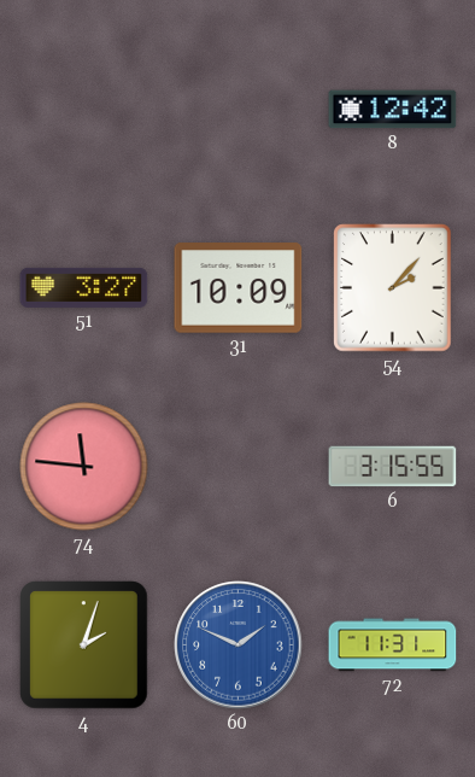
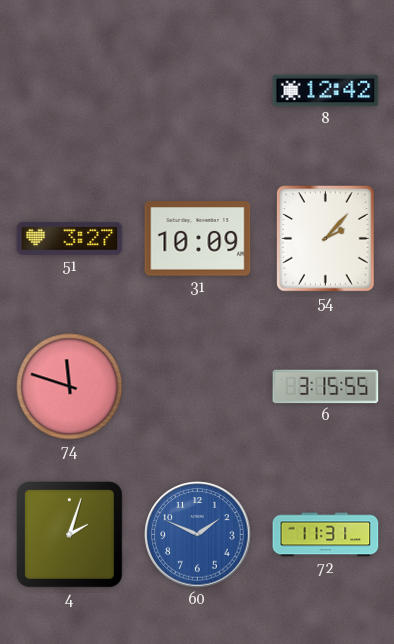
74: 11:46 -> 11:48
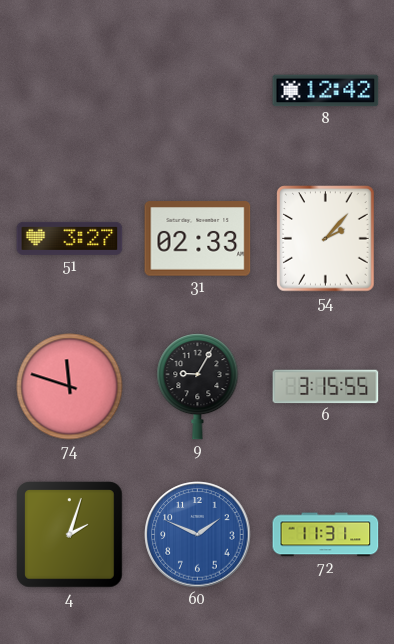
31: 10:09 -> 02:33
9: none -> 9:05
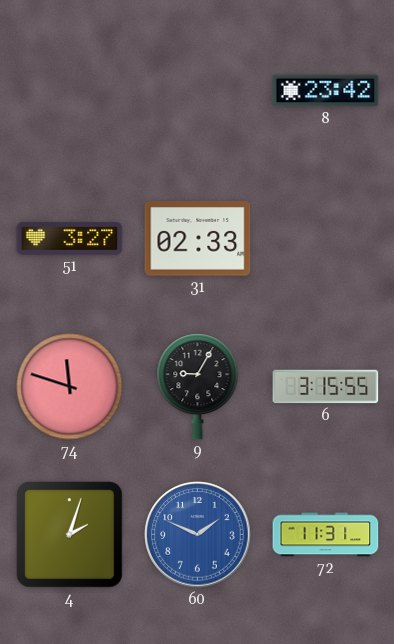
8: 12:42 -> 23:42
54: 2:07 -> none
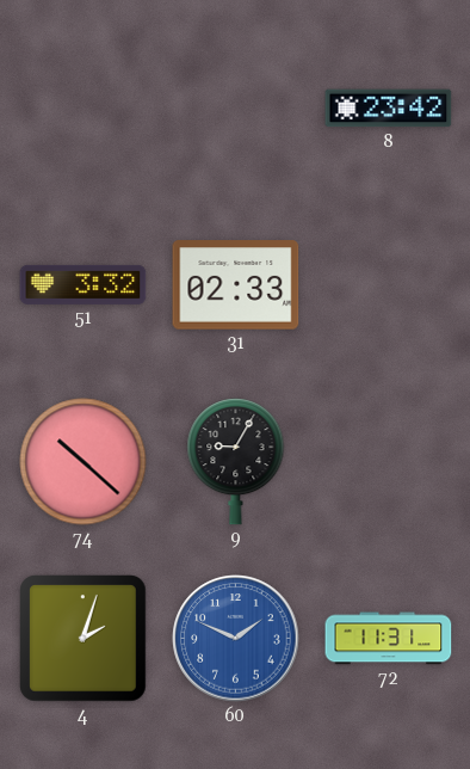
51: 3:27 -> 3:32
74: 11:48 -> 10:22
6: 3:15 -> none
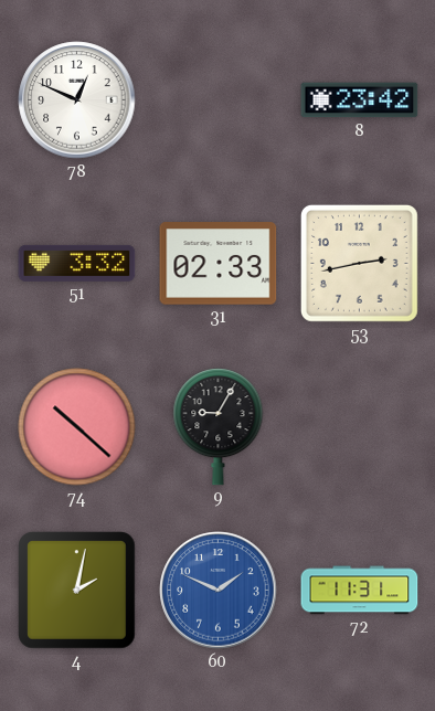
78: none -> 12:49
53: none -> 2:43
4: 2:03 -> 2:02
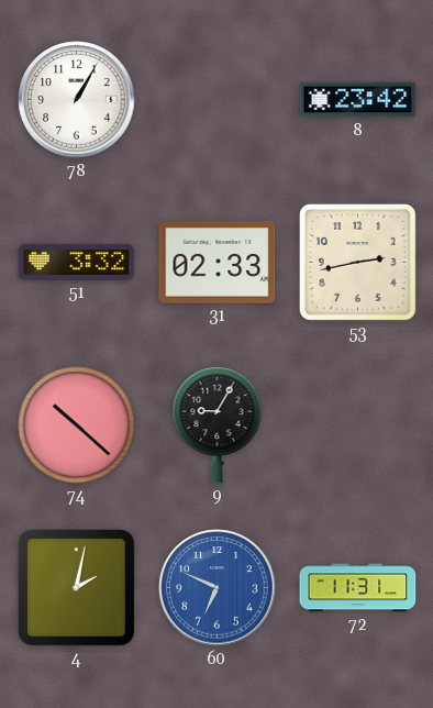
78: 12:49 -> 1:05
60: 1:49 -> 6:49
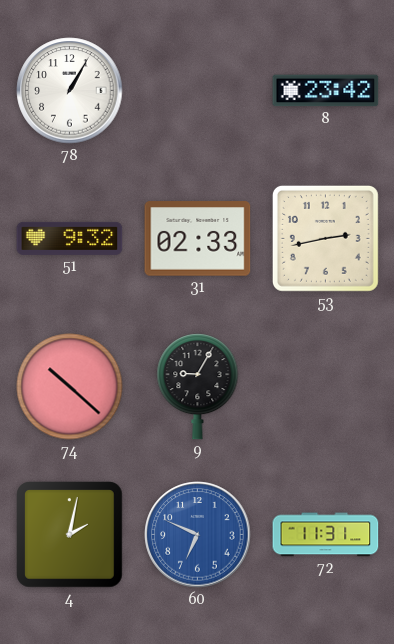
51: 3:32 -> 9:32
